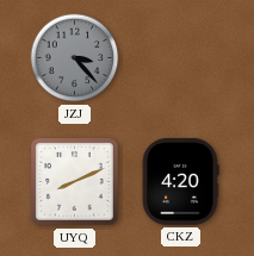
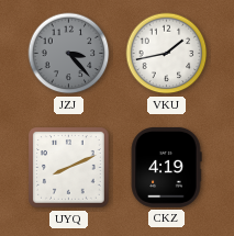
VKU: none -> 1:43
CKZ: 4:20 -> 4:19
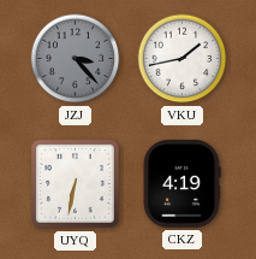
UYQ: 8:11 -> 6:32
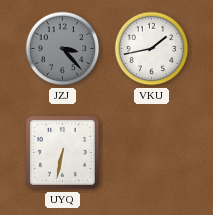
CKZ: 4:19 -> none
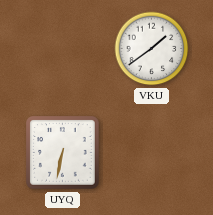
JZJ: 3:23 -> none
VKU: 1:43 -> 1:39
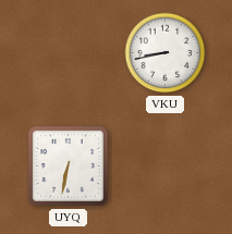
VKU: 1:39 -> 8:43
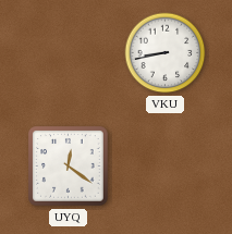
UYQ: 6:32 -> 12:21
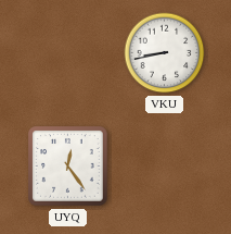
UYQ: 12:21 -> 12:24
